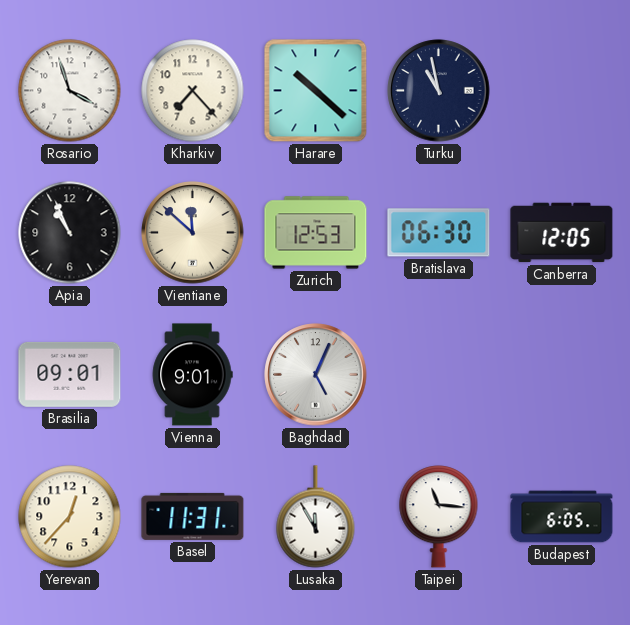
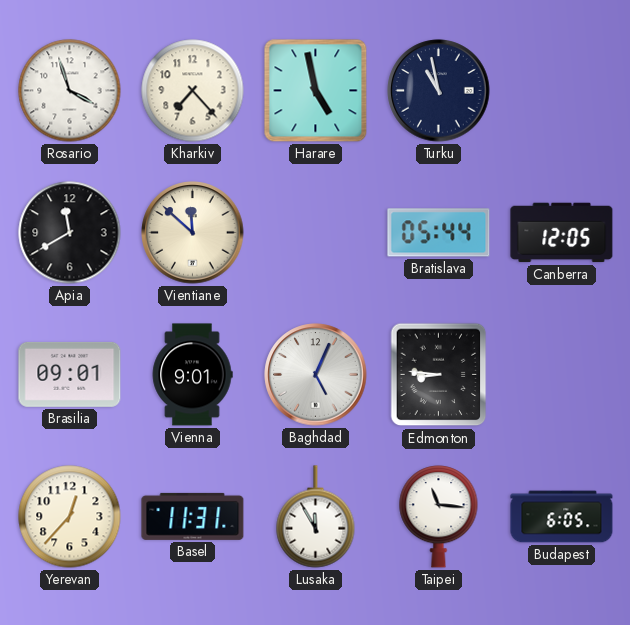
Harare: 10:22 -> 4:58
Apia: 10:56 -> 11:40
Zurich: 12:53 -> none
Bratislava: 06:30 -> 05:44
Edmonton: none -> 8:46
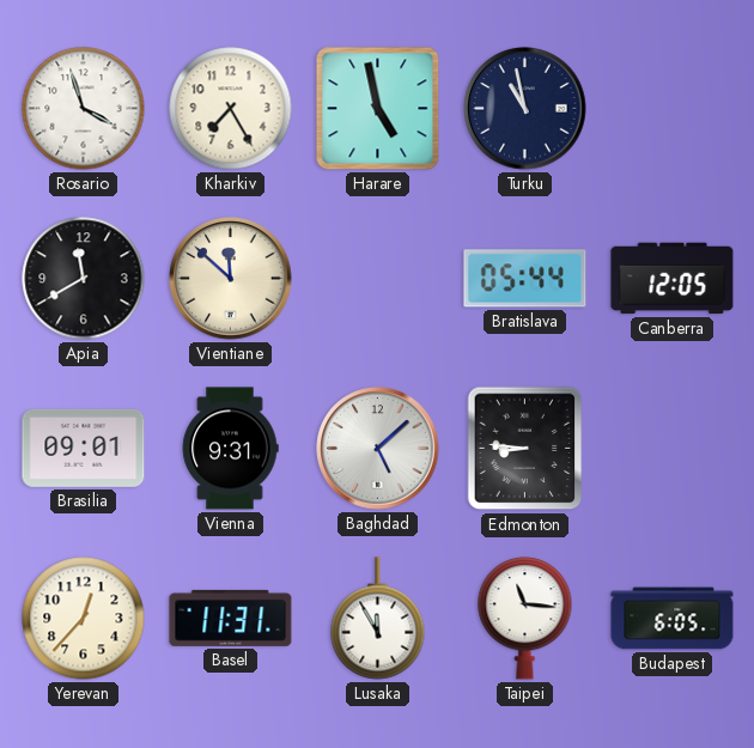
Kharkiv: 7:23 -> 7:25
Vienna: 9:01 -> 9:31
Baghdad: 5:04 -> 5:08
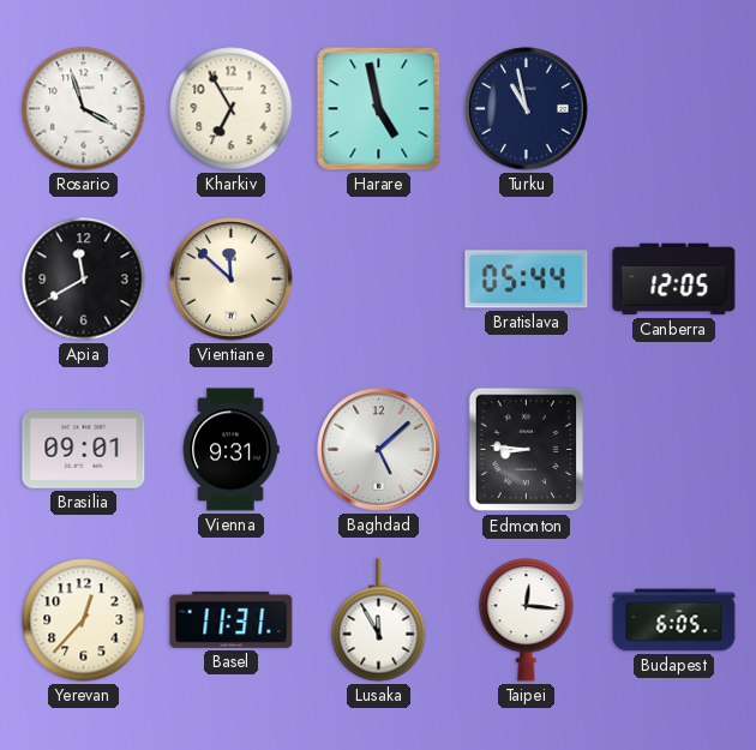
Kharkiv: 7:25 -> 6:55
Taipei: 11:16 -> 12:16
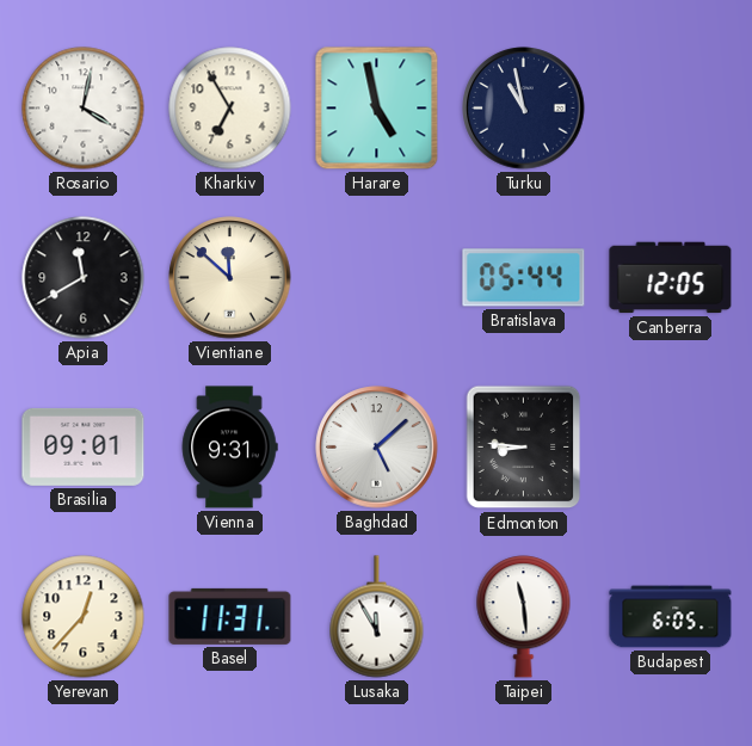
Rosario: 3:57 -> 4:02
Taipei: 12:16 -> 11:29
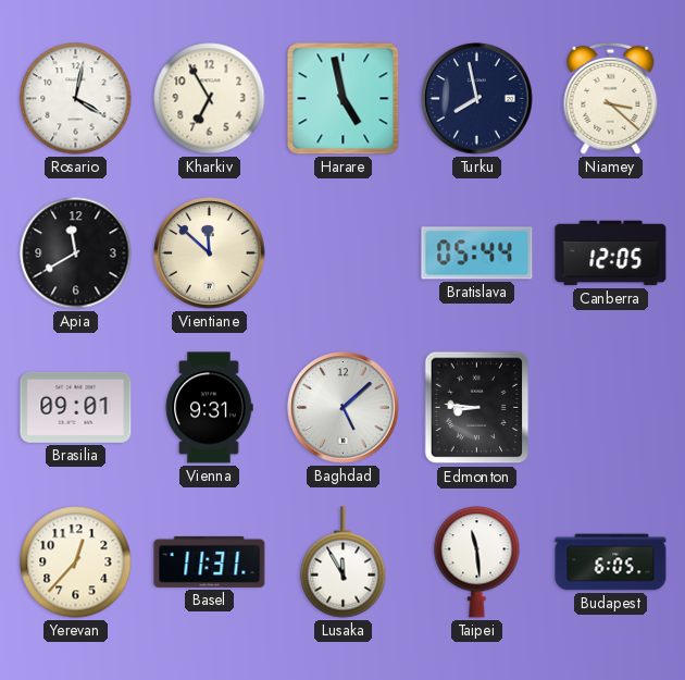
Turku: 10:58 -> 7:58
Niamey: none -> 3:22
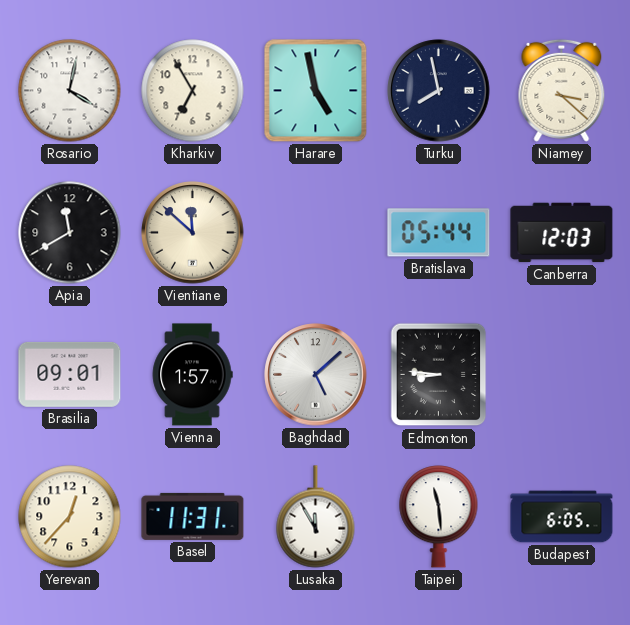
Canberra: 12:05 -> 12:03
Vienna: 9:31 -> 1:57
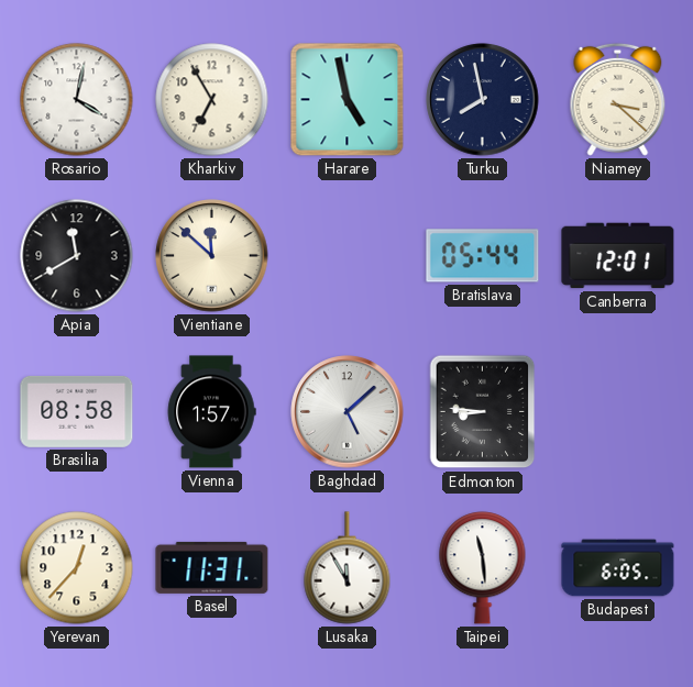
Canberra: 12:03 -> 12:01
Brasilia: 09:01 -> 08:58
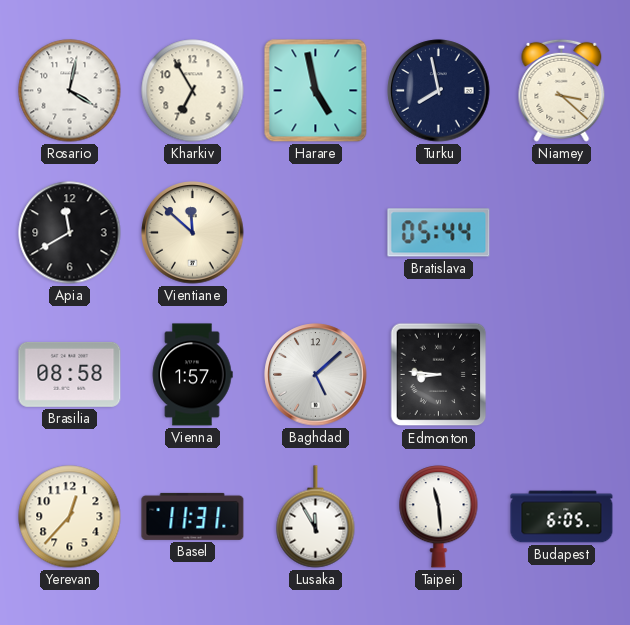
Canberra: 12:01 -> none
